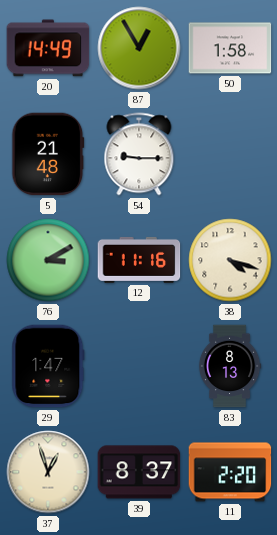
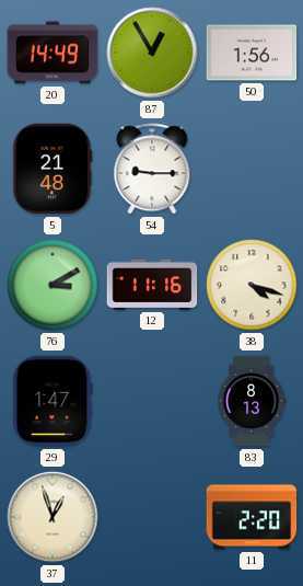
50: 1:58 -> 1:56
39: 8:37 -> none
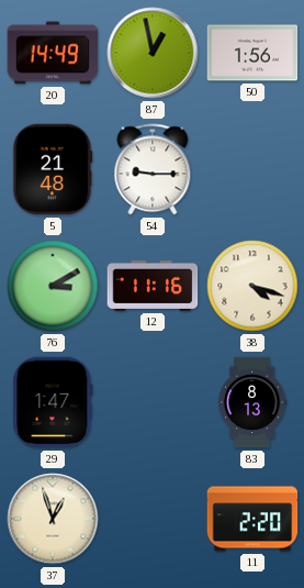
87: 12:55 -> 12:58
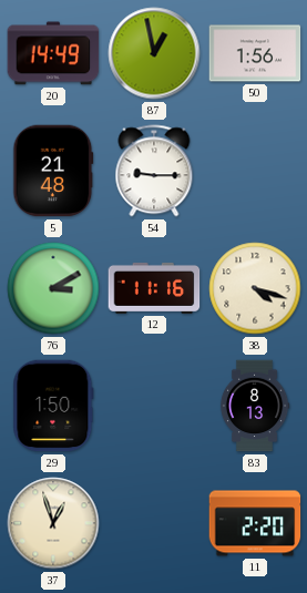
29: 1:47 -> 1:50
